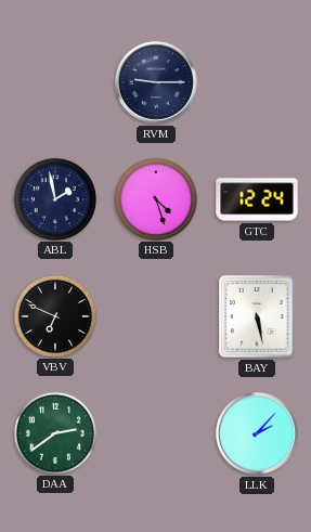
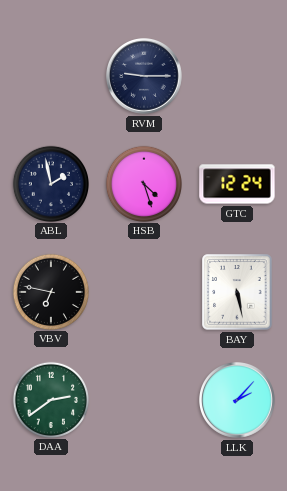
VBV: 6:49 -> 6:47
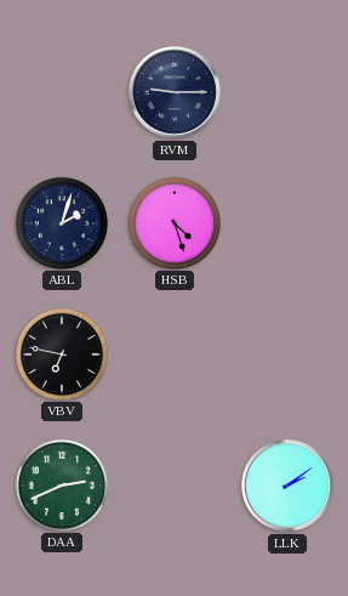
ABL: 1:58 -> 2:03
GTC: 12:24 -> none
BAY: 5:28 -> none
DAA: 2:39 -> 2:41
LLK: 2:07 -> 2:09
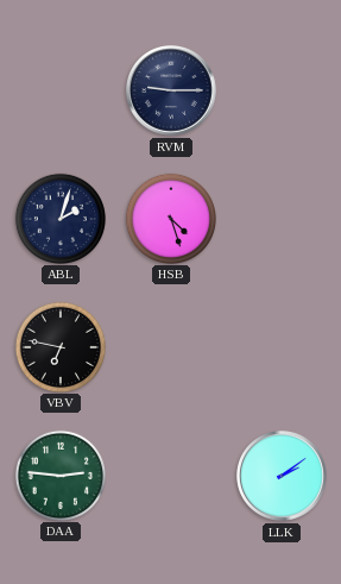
DAA: 2:41 -> 2:46
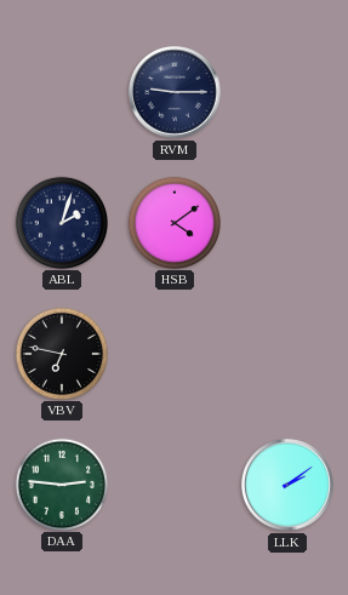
HSB: 4:27 -> 4:09
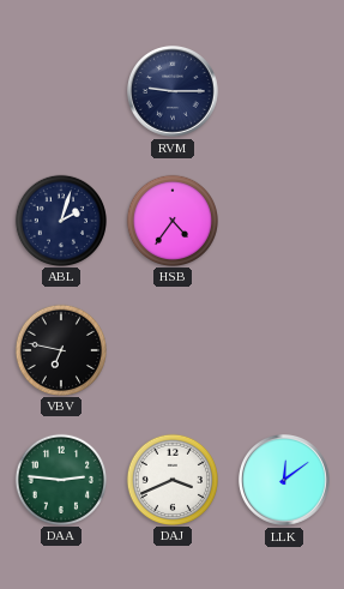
HSB: 4:09 -> 4:36
DAJ: none -> 3:41
LLK: 2:09 -> 12:09
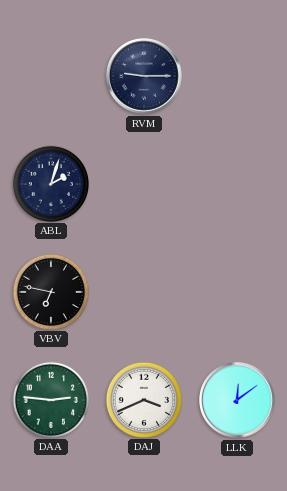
HSB: 4:36 -> none
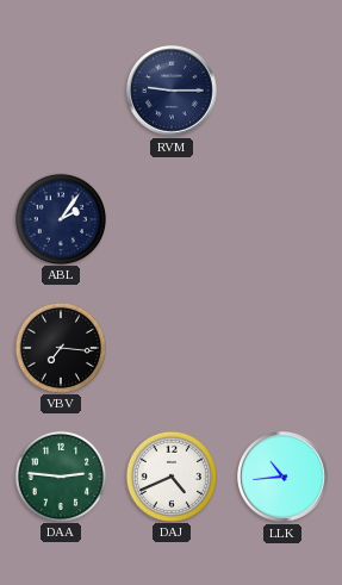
ABL: 2:03 -> 2:06
VBV: 6:47 -> 7:16
DAJ: 3:41 -> 4:41
LLK: 12:09 -> 10:44
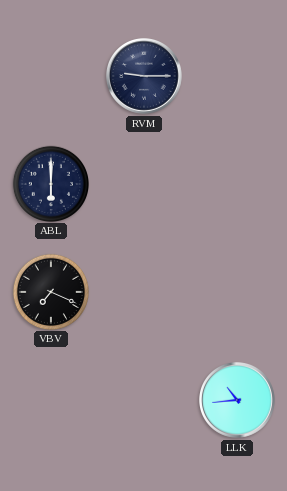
ABL: 2:06 -> 6:00
VBV: 7:16 -> 7:19
DAA: 2:46 -> none
DAJ: 4:41 -> none
